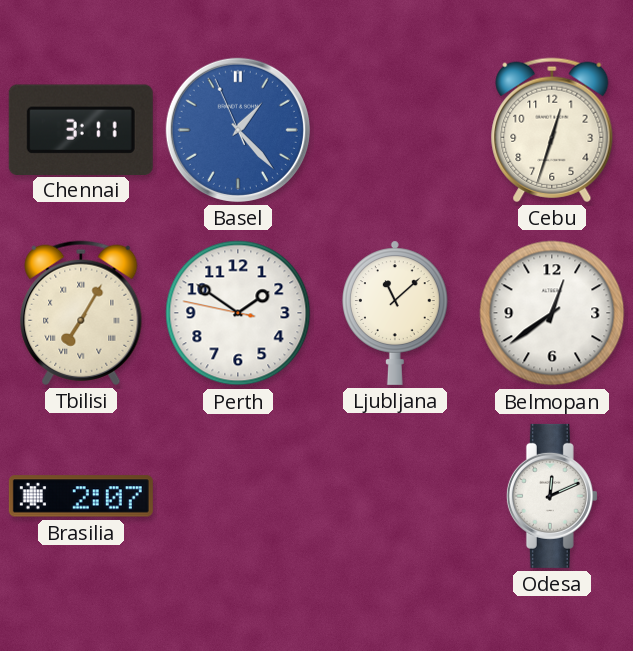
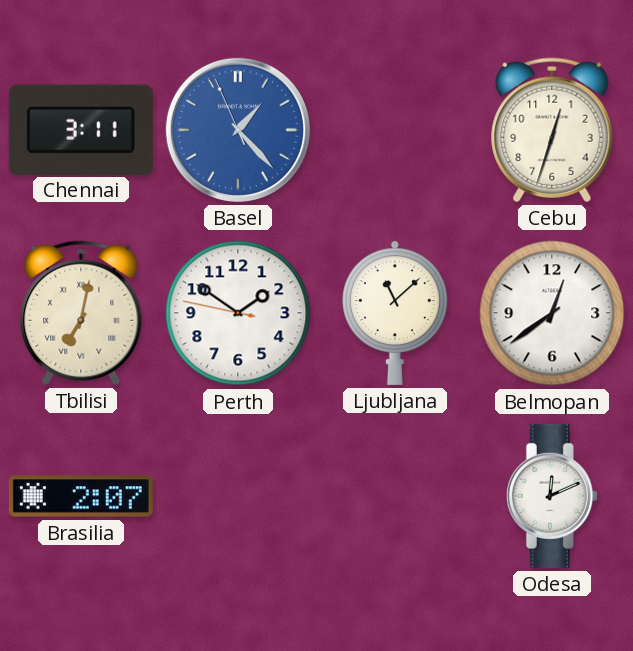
Tbilisi: 7:05 -> 7:02
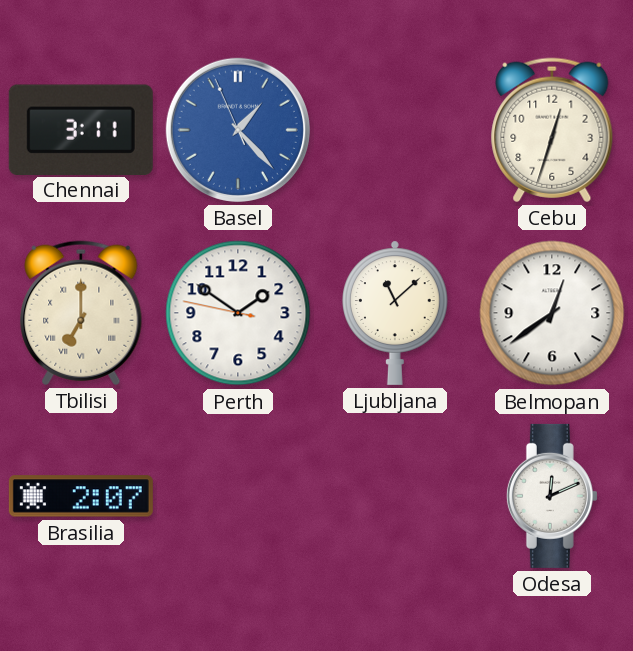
Tbilisi: 7:02 -> 7:00
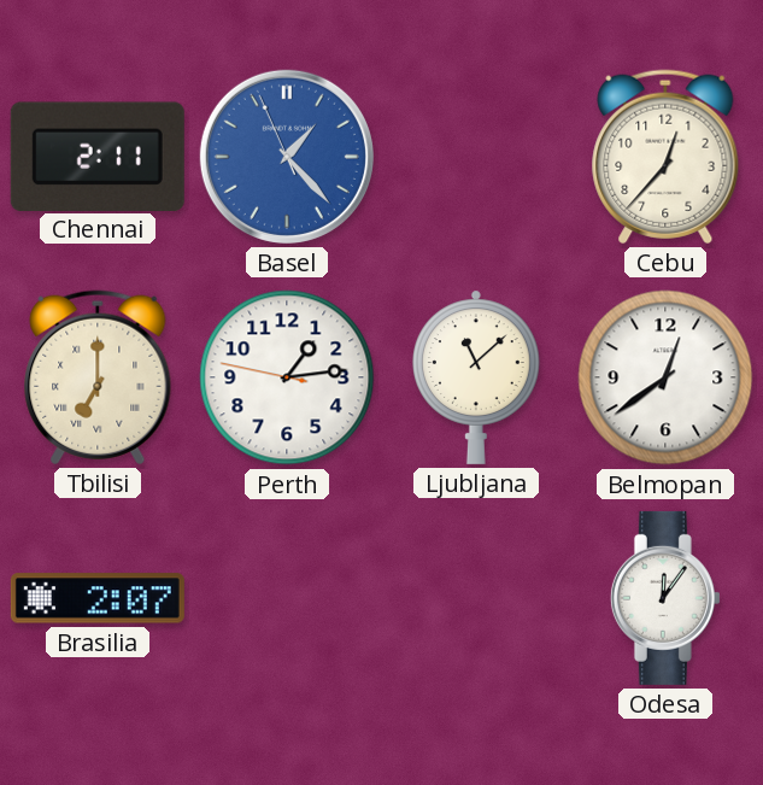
Chennai: 3:11 -> 2:11
Cebu: 12:33 -> 12:37
Perth: 1:50 -> 1:13
Odesa: 12:11 -> 12:06
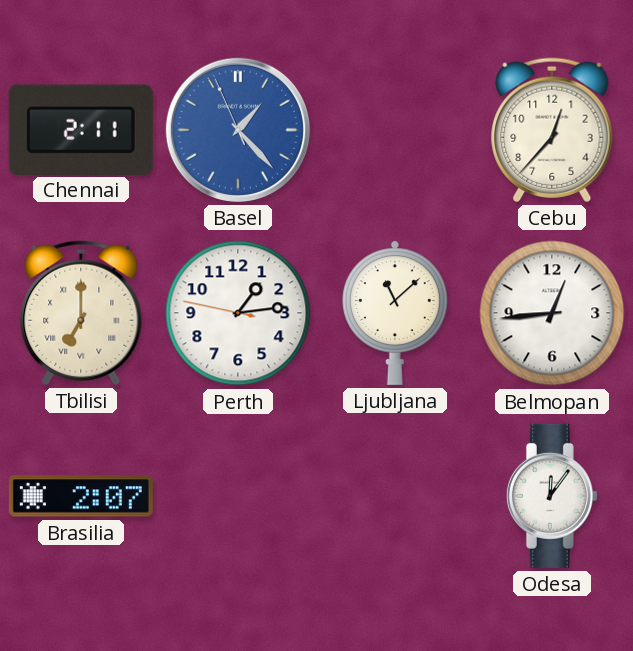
Belmopan: 12:39 -> 12:44
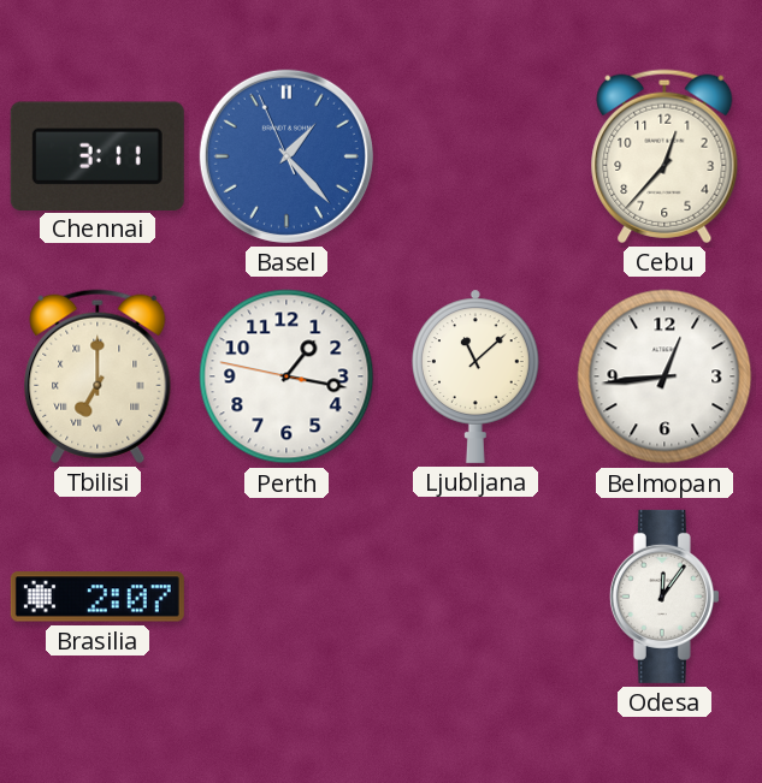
Chennai: 2:11 -> 3:11
Perth: 1:13 -> 1:16
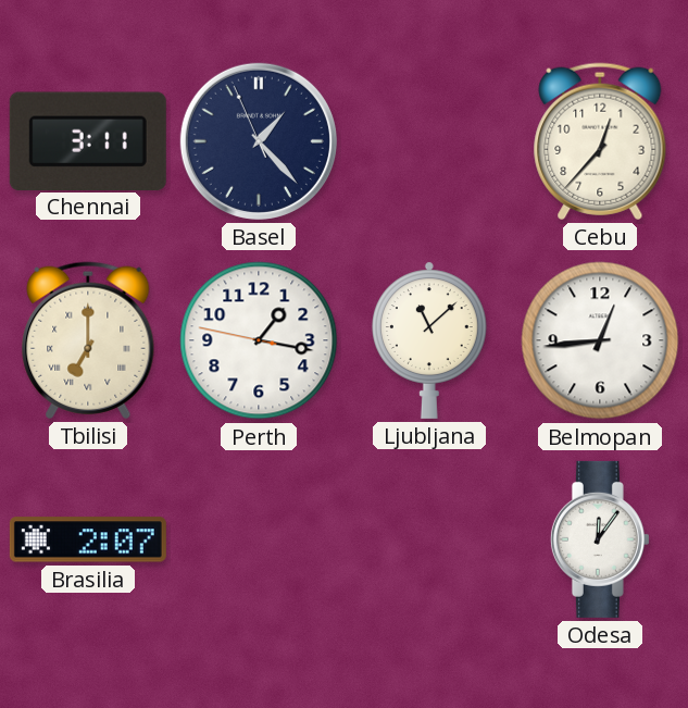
Basel dial: blue -> navy
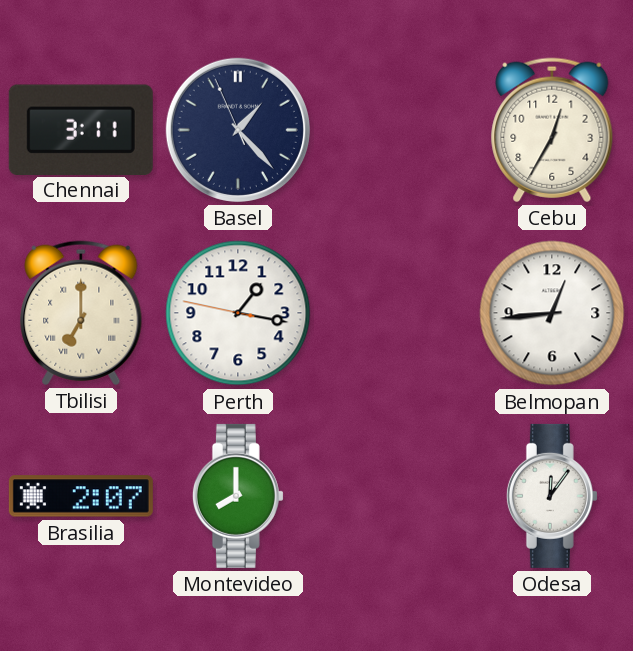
Cebu: 12:37 -> 12:35
Ljubljana: 11:08 -> none
Montevideo: none -> 8:00
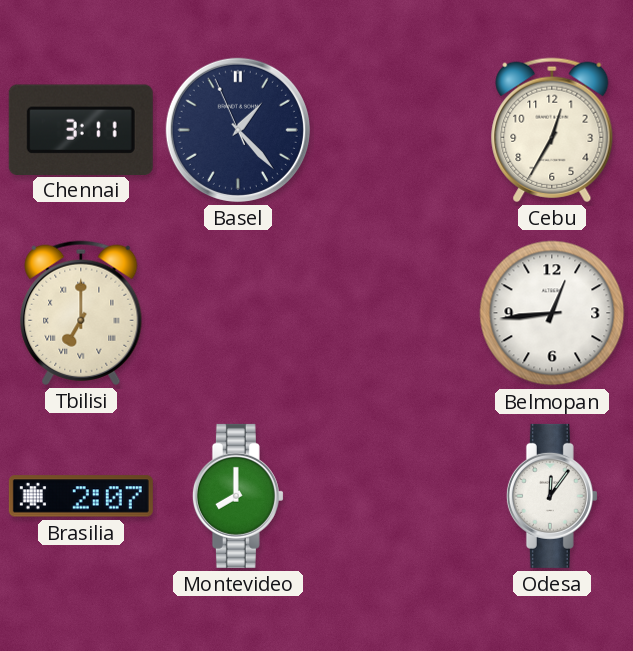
Perth: 1:16 -> none
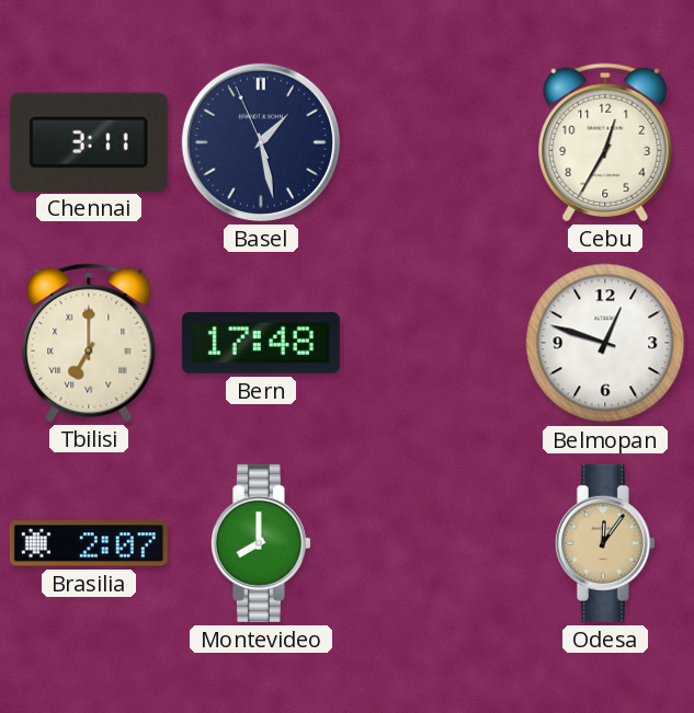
Basel: 1:22 -> 1:27
Bern: none -> 17:48
Belmopan: 12:44 -> 12:48
Odesa dial: white -> champagne
